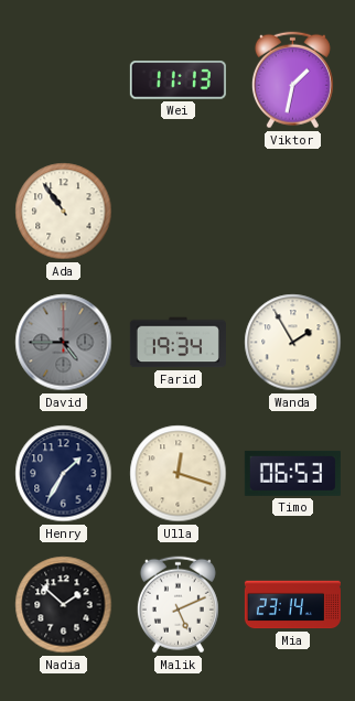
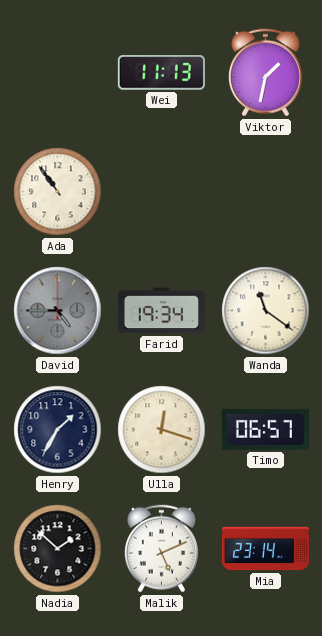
Wanda: 1:55 -> 11:21
Timo: 06:53 -> 06:57
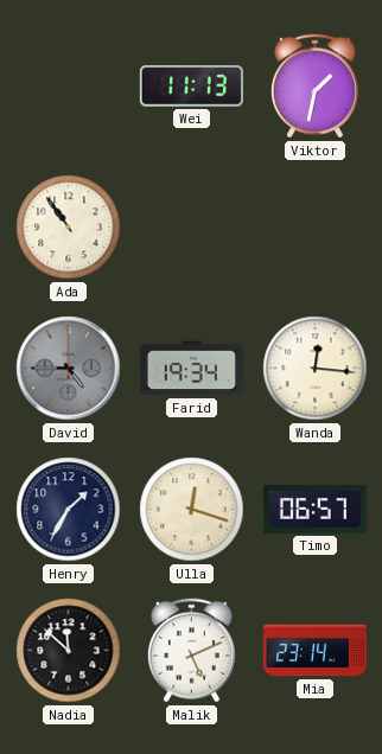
Wanda: 11:21 -> 12:16
Nadia: 1:52 -> 11:52
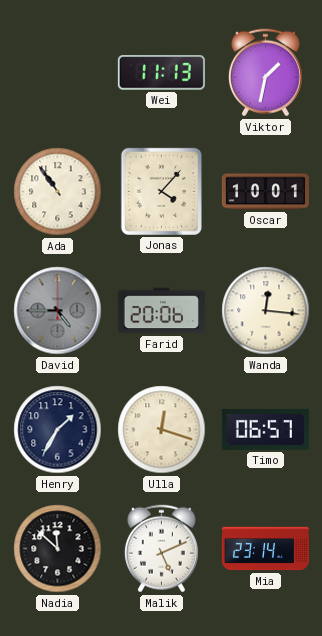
Jonas: none -> 4:07
Oscar: none -> 10:01
Farid: 19:34 -> 20:06
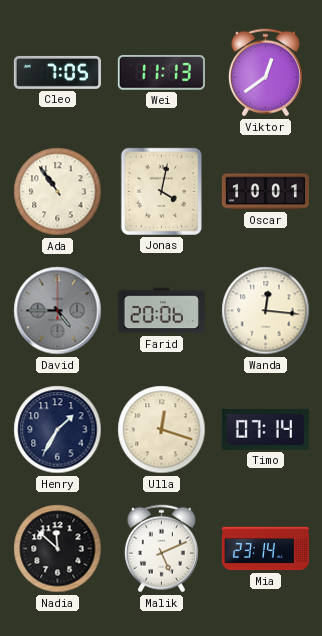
Cleo: none -> 7:05
Viktor: 1:32 -> 12:39
Jonas: 4:07 -> 4:02
Timo: 06:57 -> 07:14
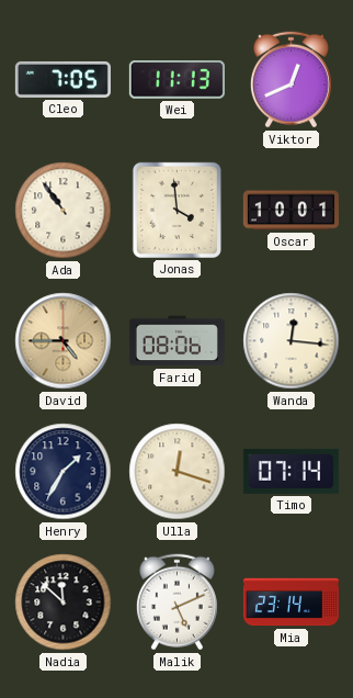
Viktor: 12:39 -> 12:41
Jonas: 4:02 -> 3:59
David dial: grey -> champagne
Farid: 20:06 -> 08:06
